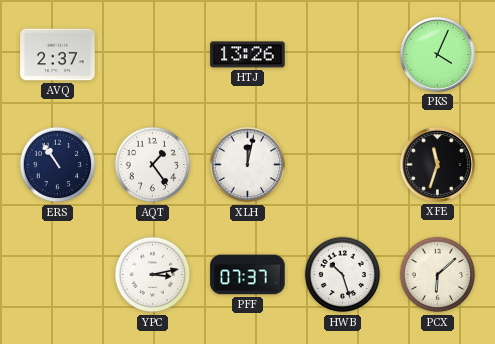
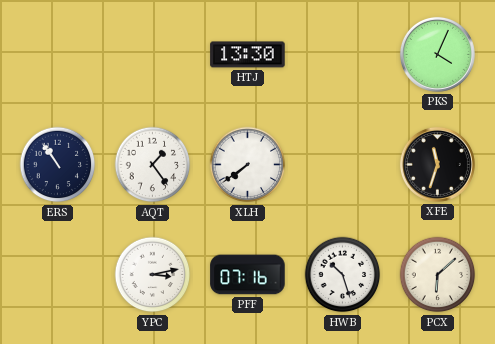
AVQ: 2:37 -> none
HTJ: 13:26 -> 13:30
XLH: 12:02 -> 7:39
PFF: 07:37 -> 07:16
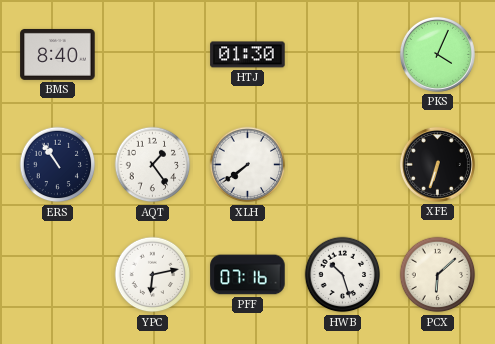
BMS: none -> 8:40
HTJ: 13:30 -> 01:30
XFE: 11:33 -> 6:33
YPC: 3:13 -> 6:13
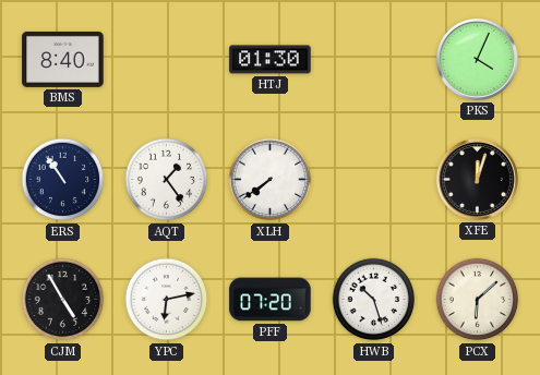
XFE: 6:33 -> 12:03
CJM: none -> 4:55
PFF: 07:16 -> 07:20
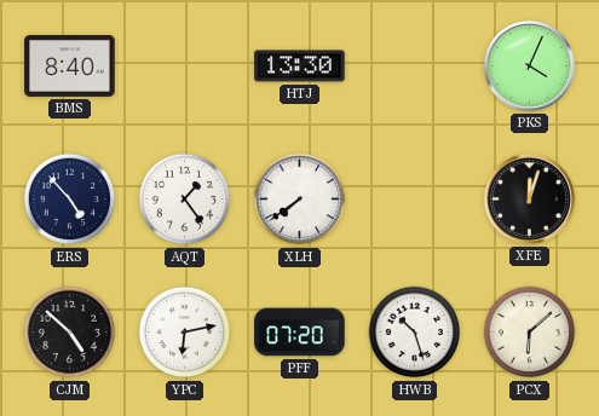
HTJ: 01:30 -> 13:30
ERS: 10:54 -> 4:53
CJM: 4:55 -> 4:52
